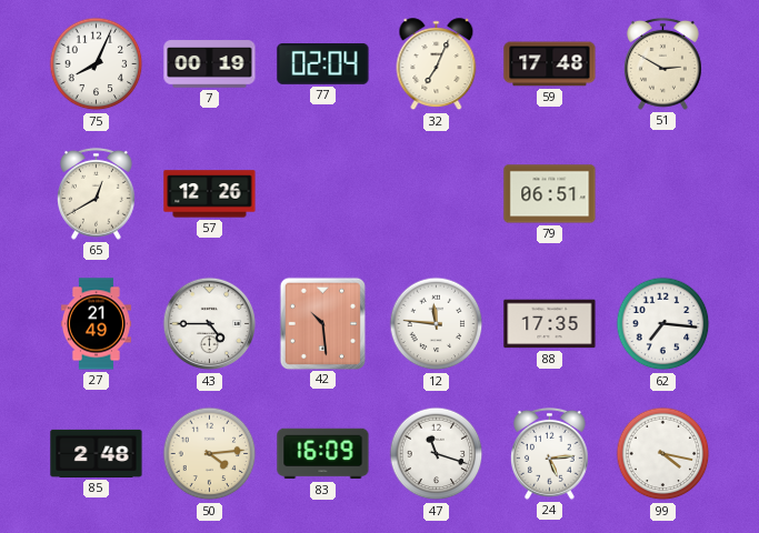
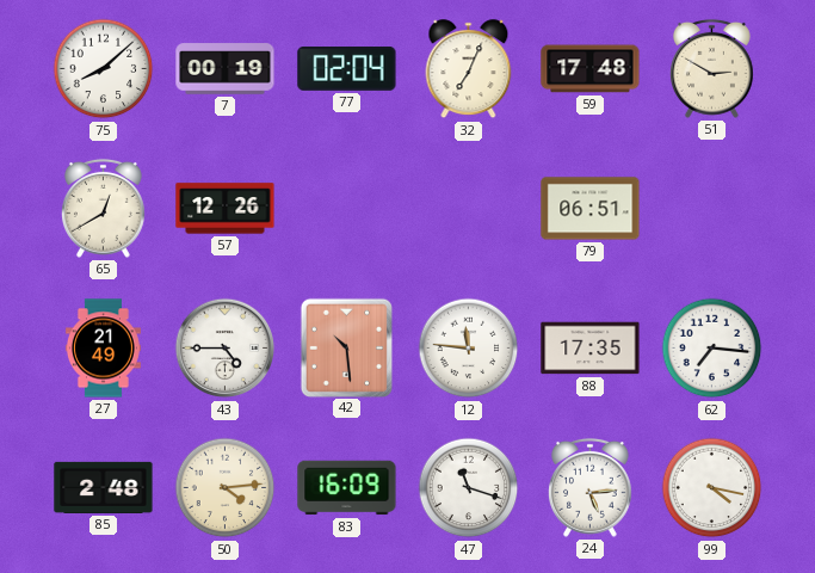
75: 8:04 -> 8:08
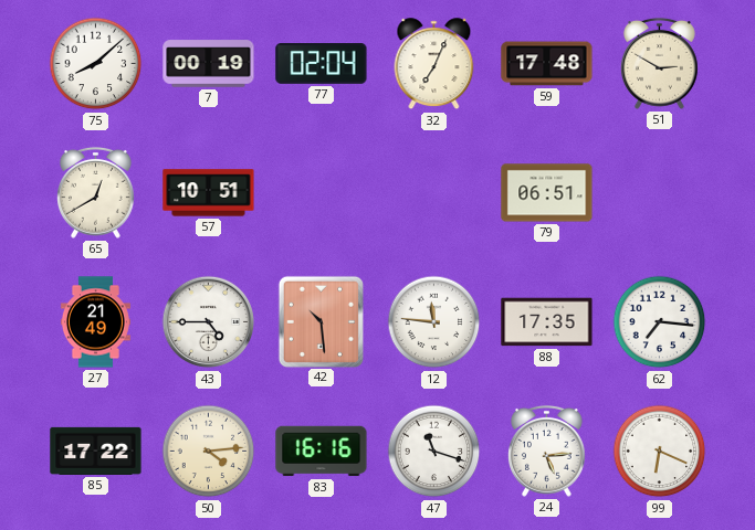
57: 12:26 -> 10:51
85: 2:48 -> 17:22
83: 16:09 -> 16:16
99: 4:17 -> 6:19
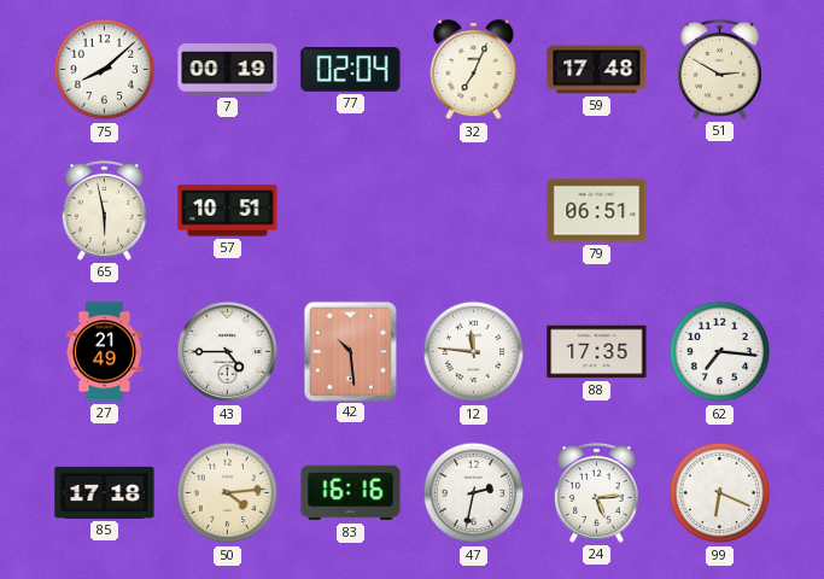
65: 12:40 -> 5:58
85: 17:22 -> 17:18
47: 11:18 -> 2:32
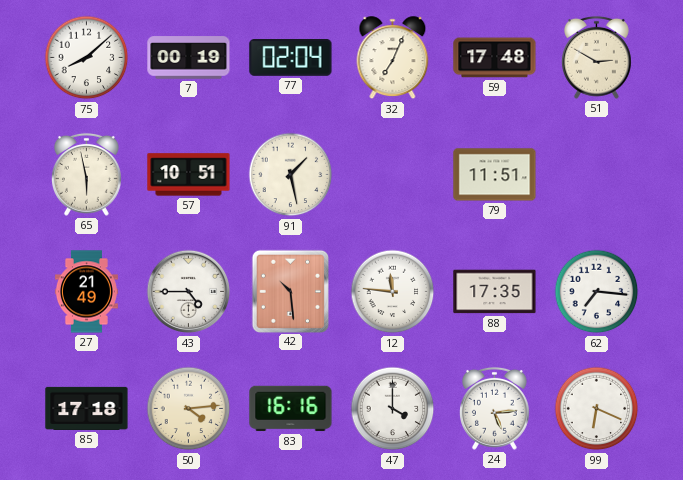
91: none -> 1:28
79: 06:51 -> 11:51
47: 2:32 -> 4:00
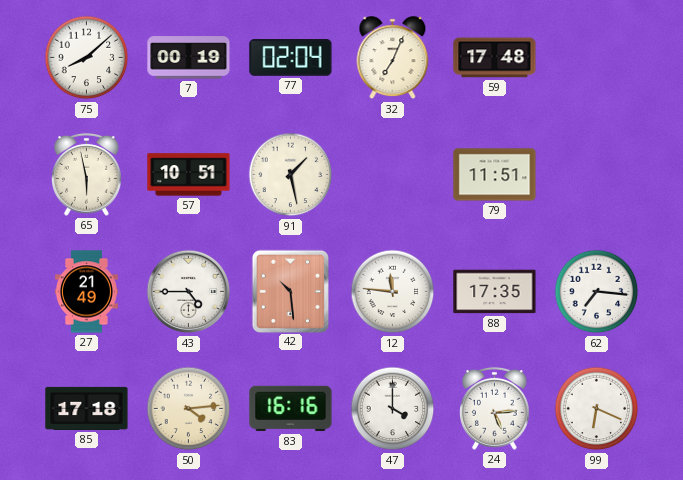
51: 2:50 -> none
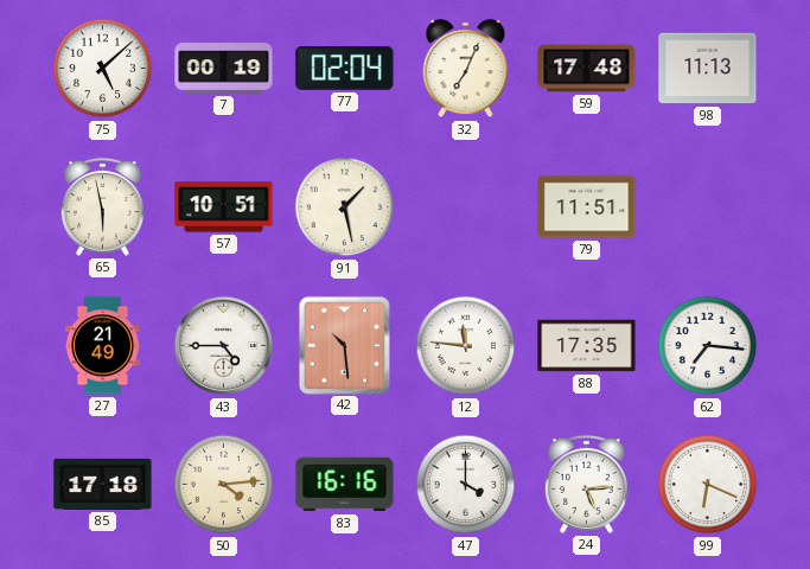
75: 8:08 -> 5:08
98: none -> 11:13
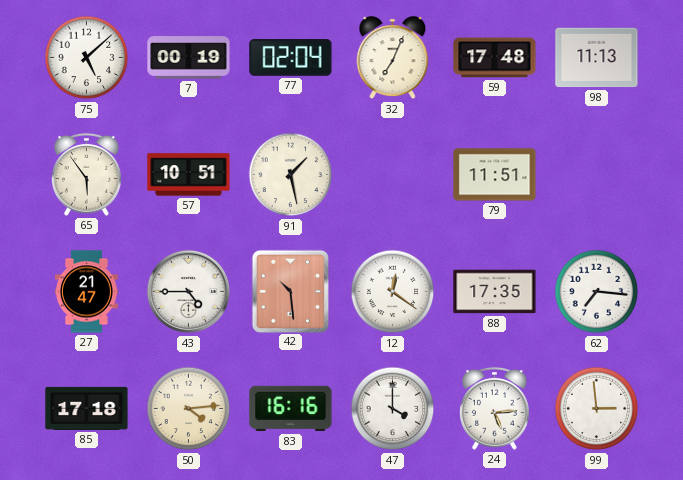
65: 5:58 -> 5:54
27: 21:49 -> 21:47
12: 11:46 -> 12:21
99: 6:19 -> 2:59
